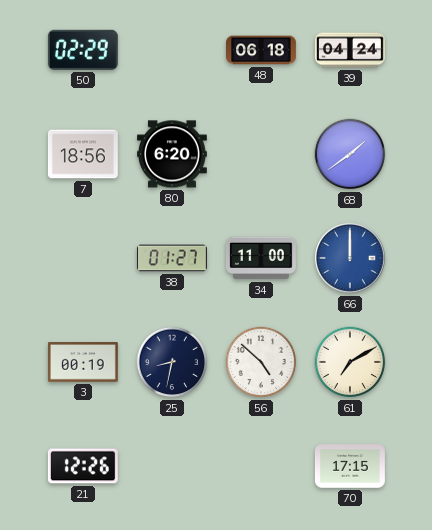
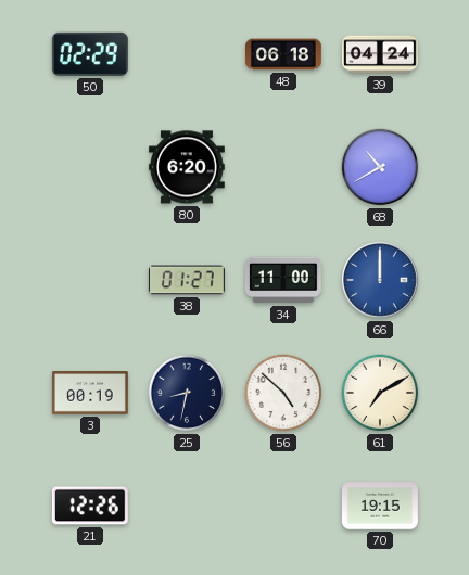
7: 18:56 -> none
68: 1:39 -> 10:40
70: 17:15 -> 19:15
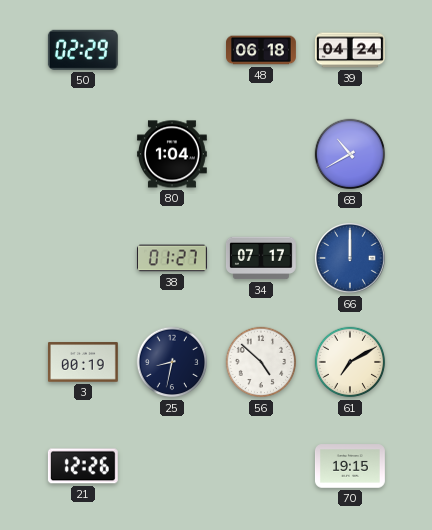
80: 6:20 -> 1:04
34: 11:00 -> 07:17
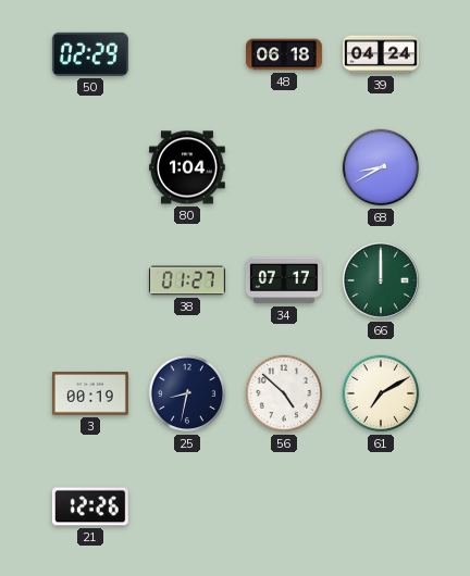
68: 10:40 -> 8:40
66 dial: blue -> green
70: 19:15 -> none
